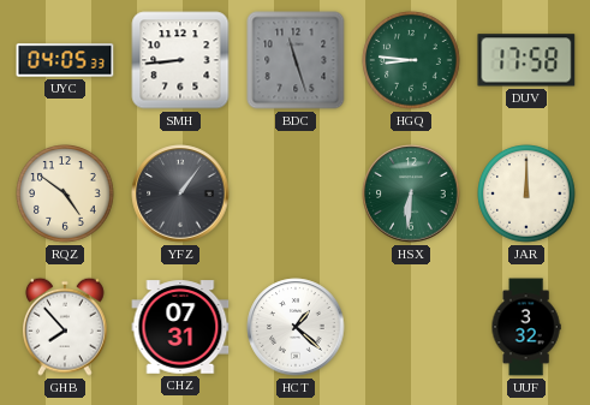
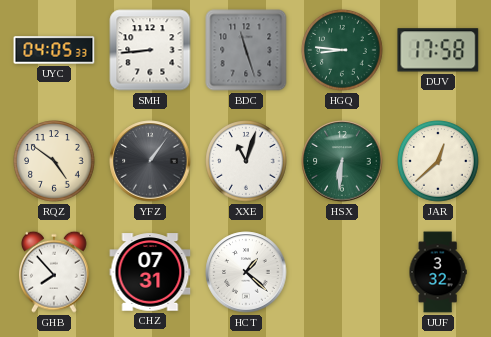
XXE: none -> 11:03
JAR: 12:00 -> 12:38
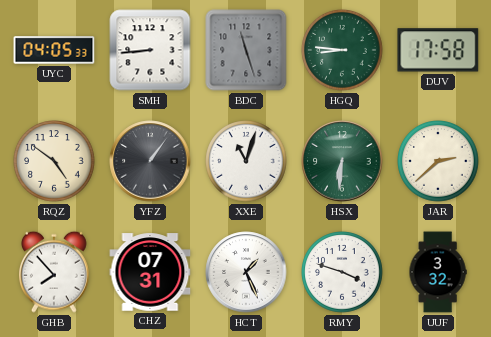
JAR: 12:38 -> 2:38
HCT: 1:22 -> 1:26
RMY: none -> 3:48
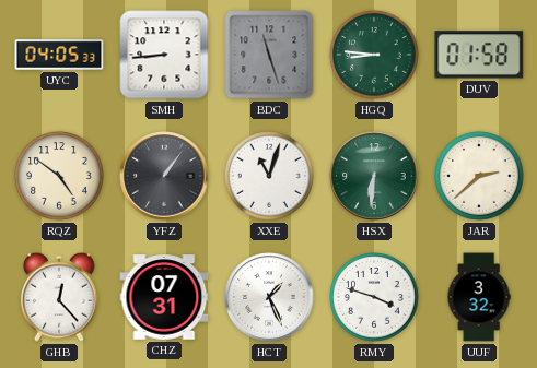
DUV: 17:58 -> 01:58
GHB: 7:53 -> 12:23
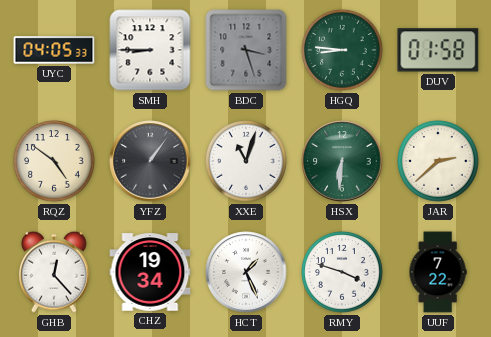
SMH: 8:44 -> 8:45
BDC: 11:27 -> 3:27
CHZ: 07:31 -> 19:34
UUF: 3:32 -> 7:22
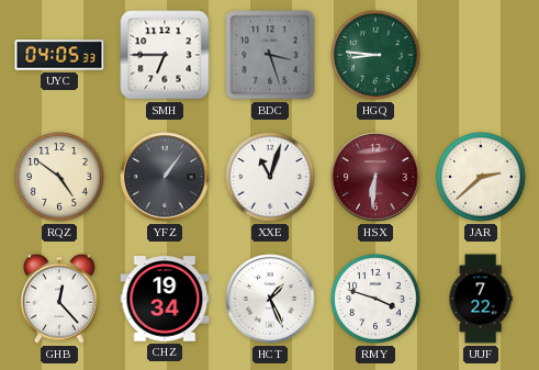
SMH: 8:45 -> 6:45
DUV: 01:58 -> none
HSX dial: green -> burgundy
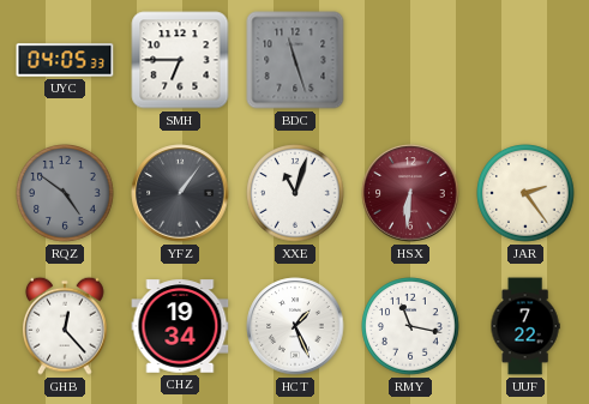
BDC: 3:27 -> 11:27
HGQ: 8:46 -> none
RQZ dial: cream -> grey
JAR: 2:38 -> 2:24
RMY: 3:48 -> 11:17
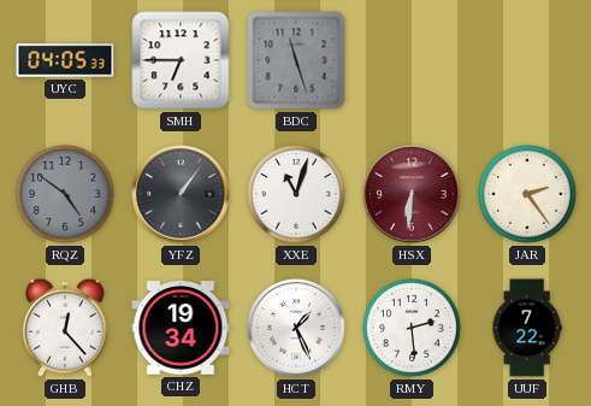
RMY: 11:17 -> 2:29
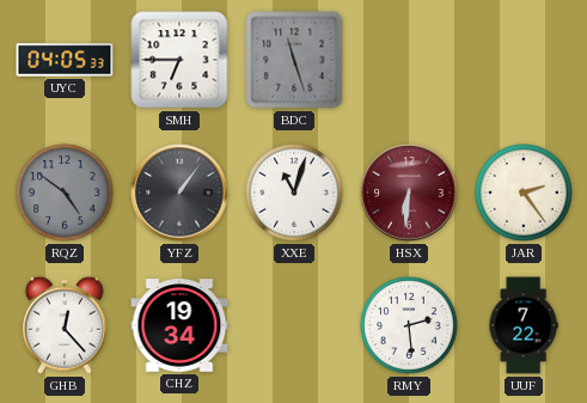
HCT: 1:26 -> none
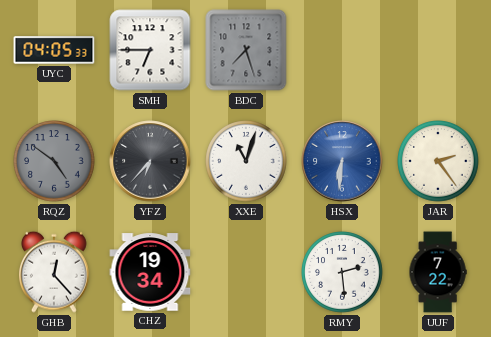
BDC: 11:27 -> 7:27
YFZ: 1:06 -> 6:37
HSX dial: burgundy -> blue
